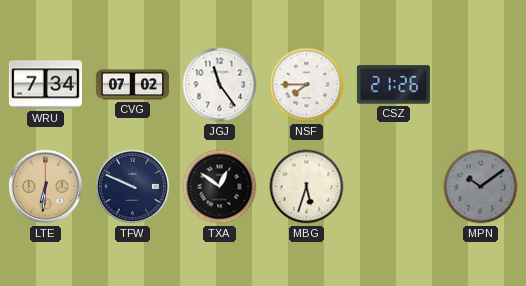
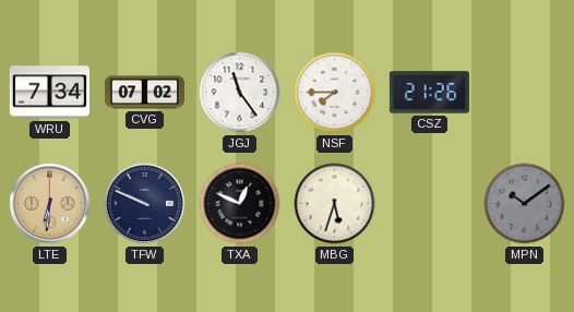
TXA: 12:51 -> 12:49
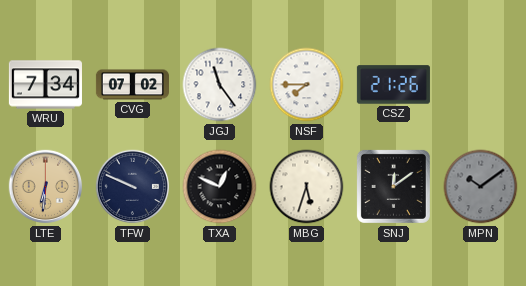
SNJ: none -> 12:09
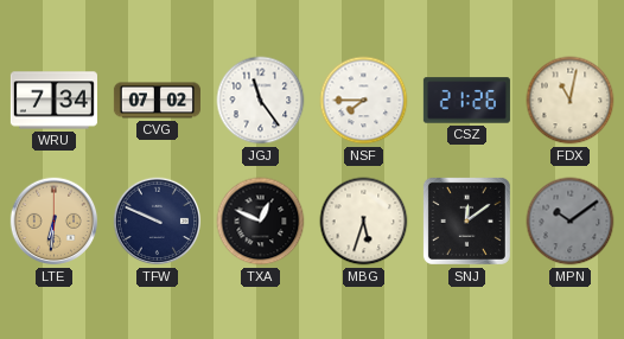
FDX: none -> 11:02
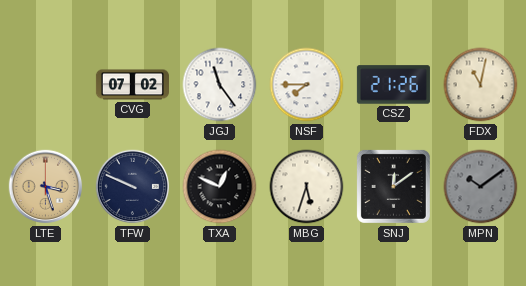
WRU: 7:34 -> none
LTE: 6:31 -> 3:27
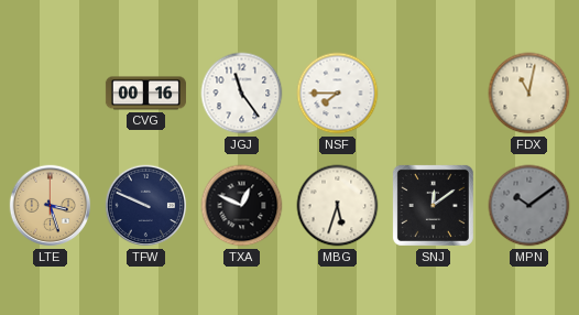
CVG: 07:02 -> 00:16
CSZ: 21:26 -> none
